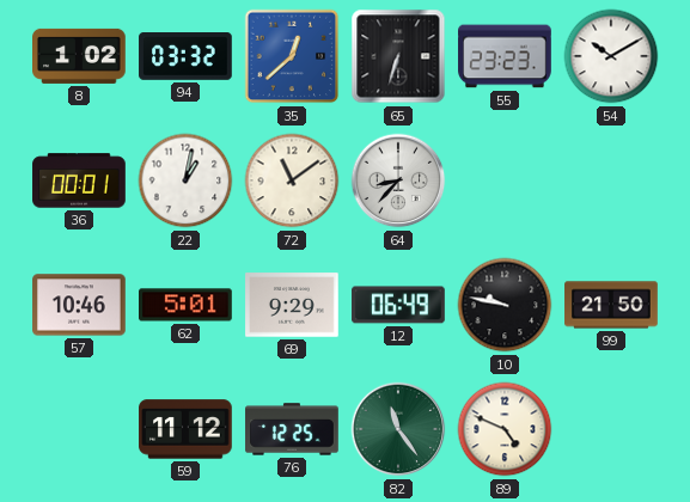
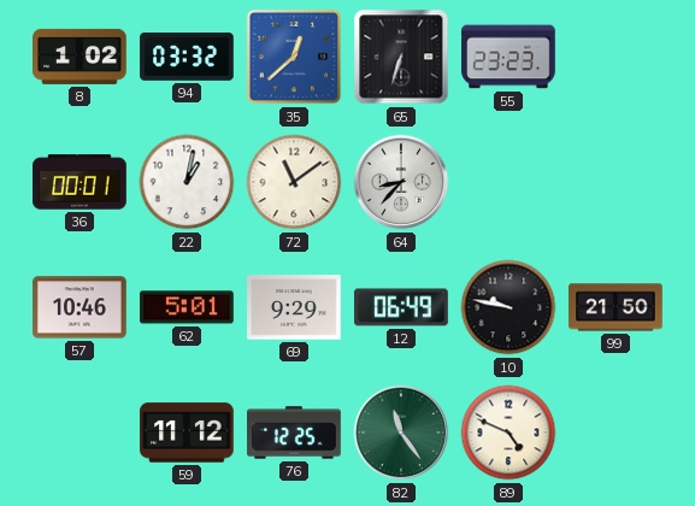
54: 10:10 -> none
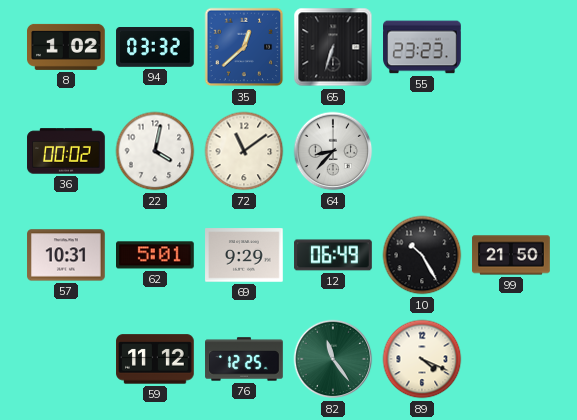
36: 00:01 -> 00:02
22: 1:02 -> 4:02
57: 10:46 -> 10:31
10: 9:47 -> 10:25
89: 4:49 -> 4:19
